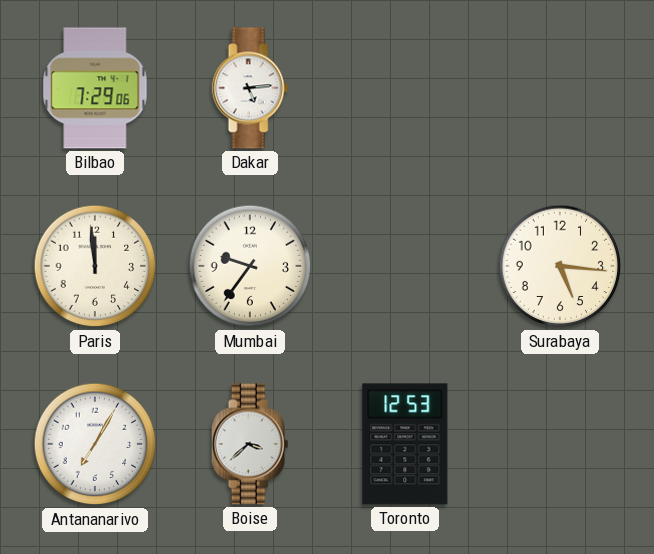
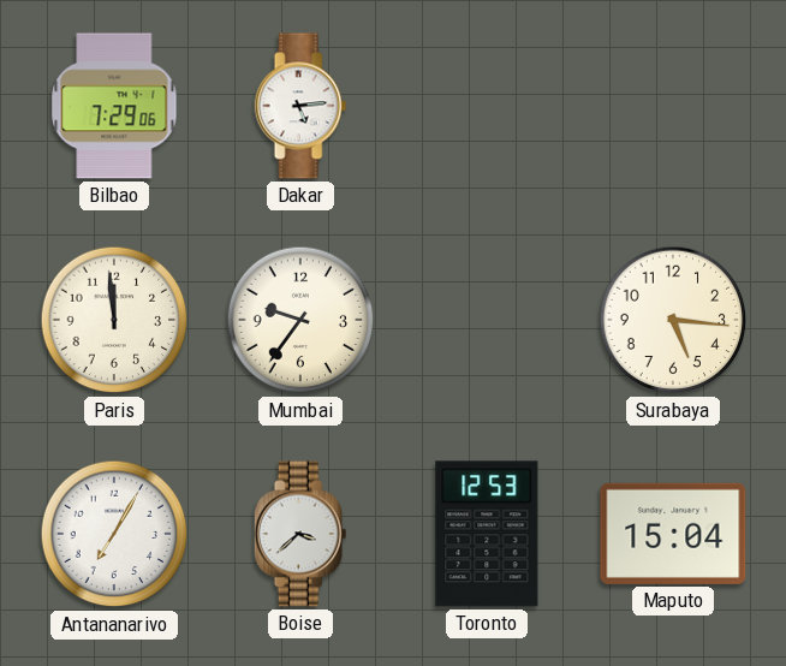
Maputo: none -> 15:04
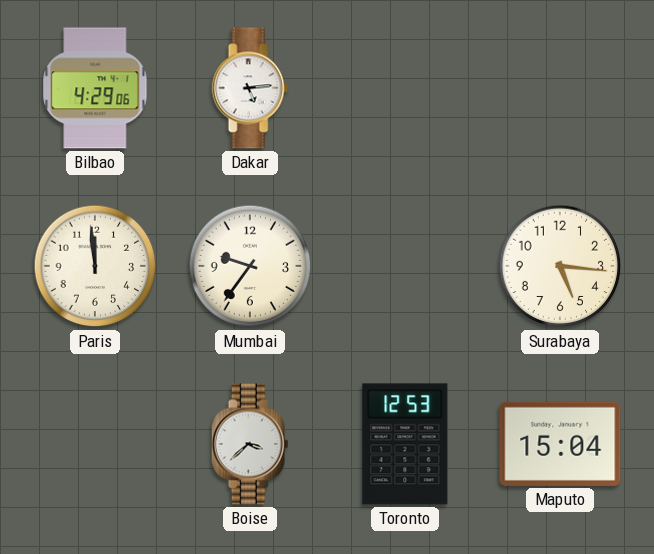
Bilbao: 7:29 -> 4:29
Antananarivo: 7:05 -> none
